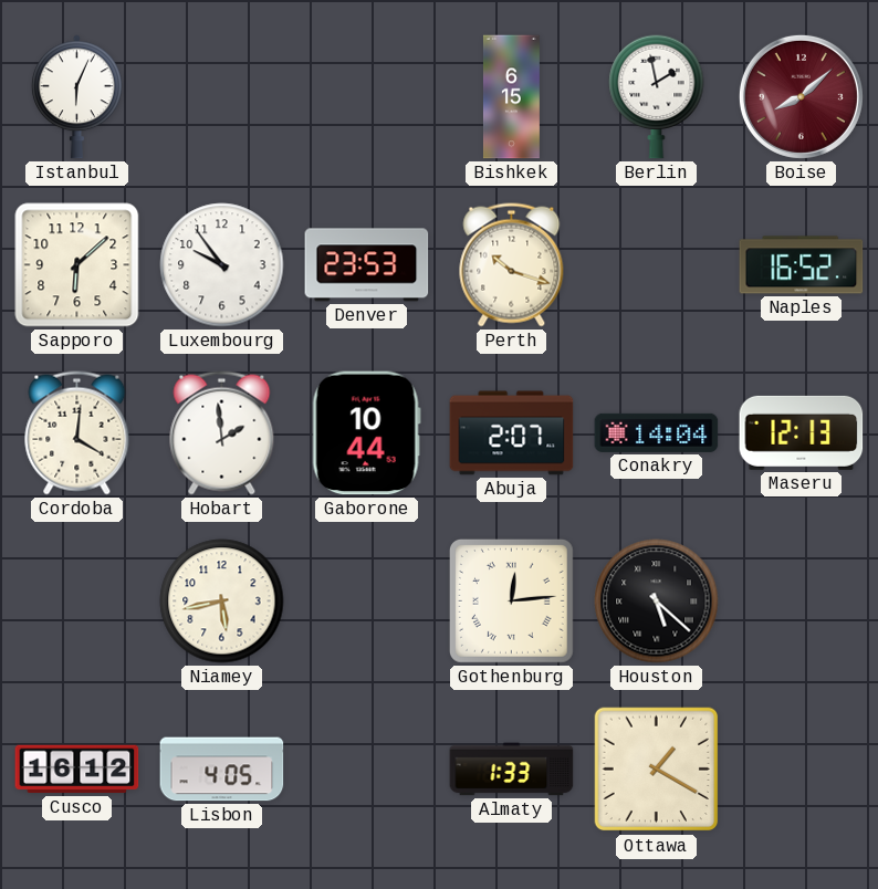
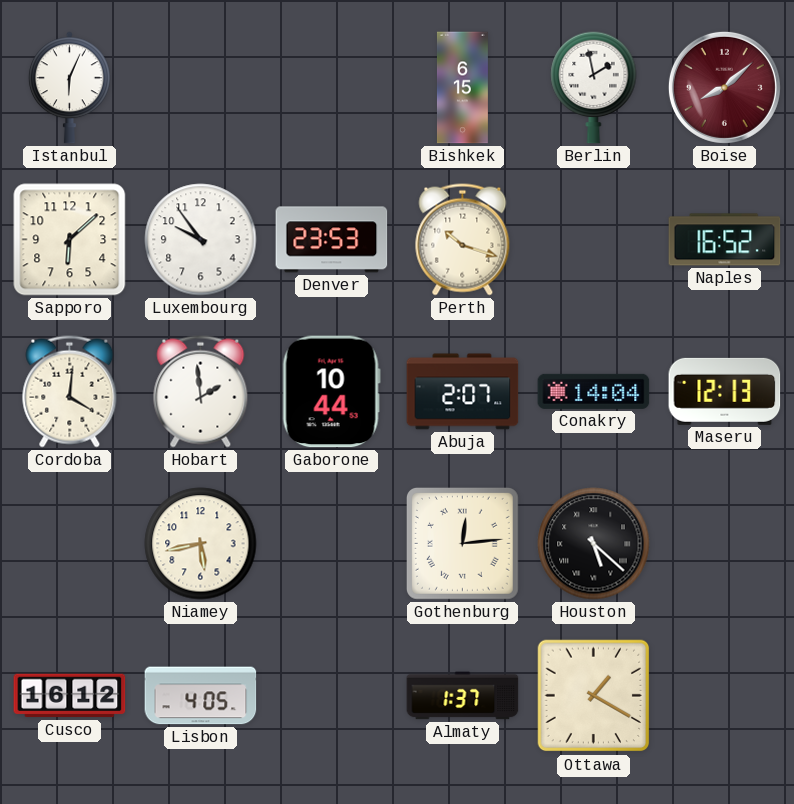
Almaty: 1:33 -> 1:37
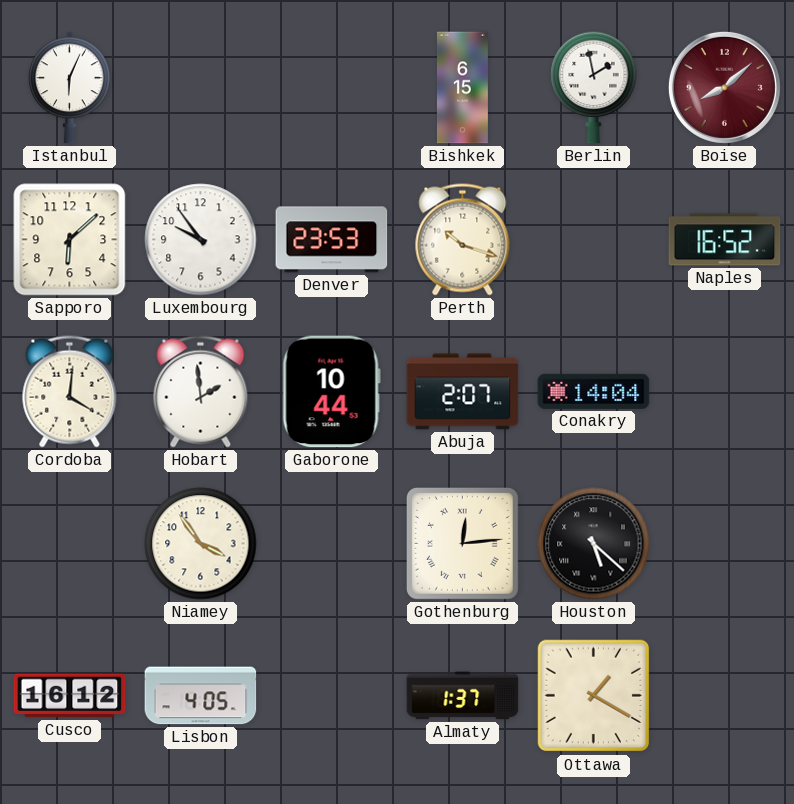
Maseru: 12:13 -> none
Niamey: 5:43 -> 3:54
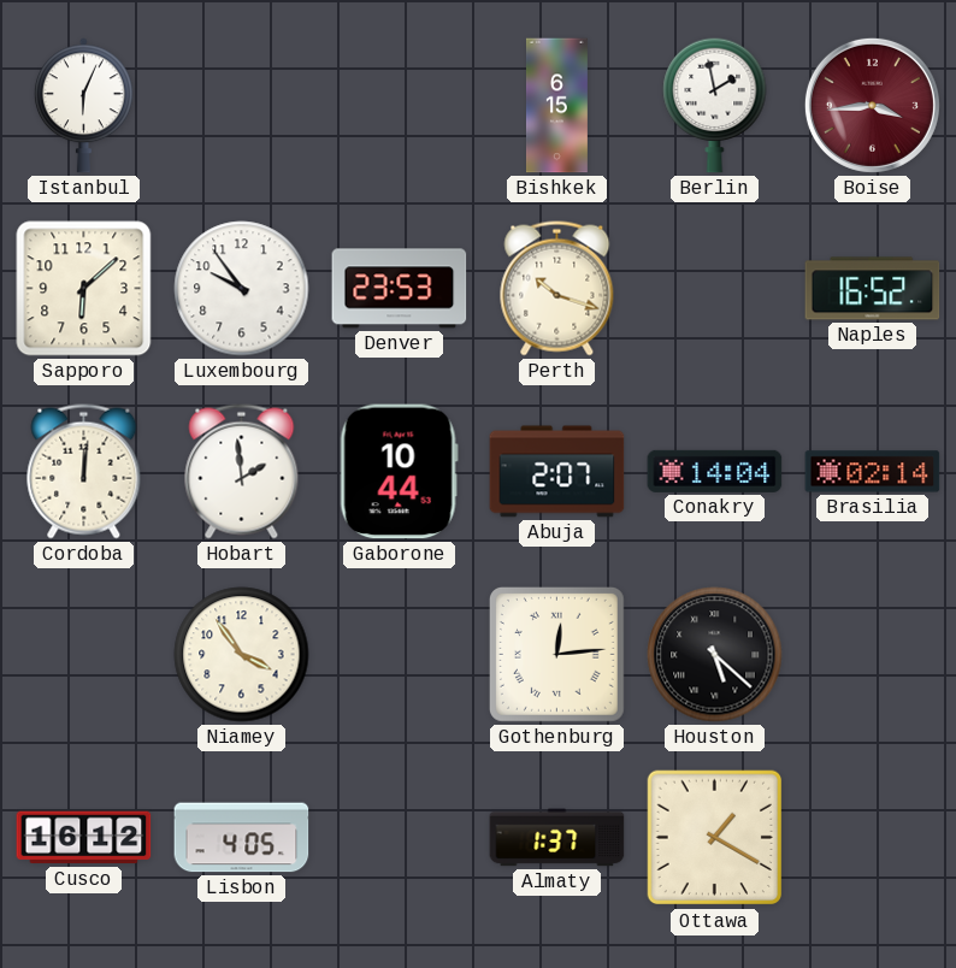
Boise: 8:08 -> 3:44
Cordoba: 4:01 -> 12:01
Brasilia: none -> 02:14
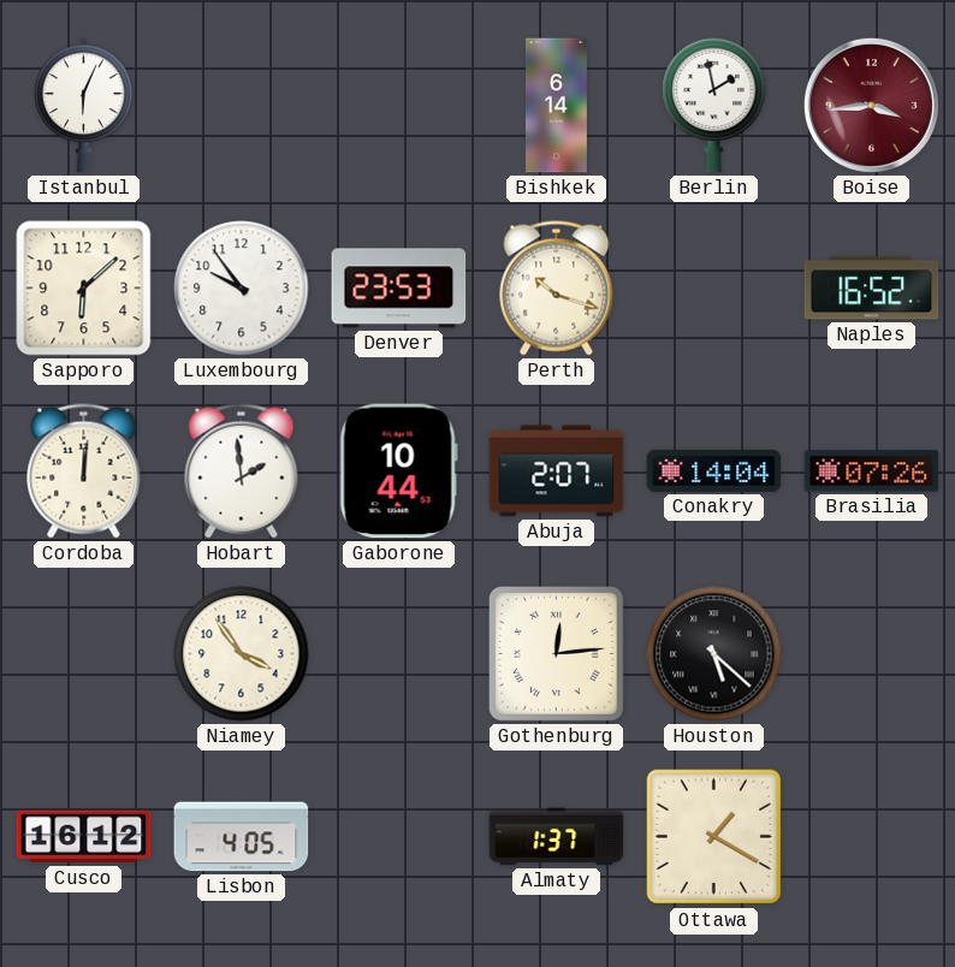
Bishkek: 6:15 -> 6:14
Brasilia: 02:14 -> 07:26
